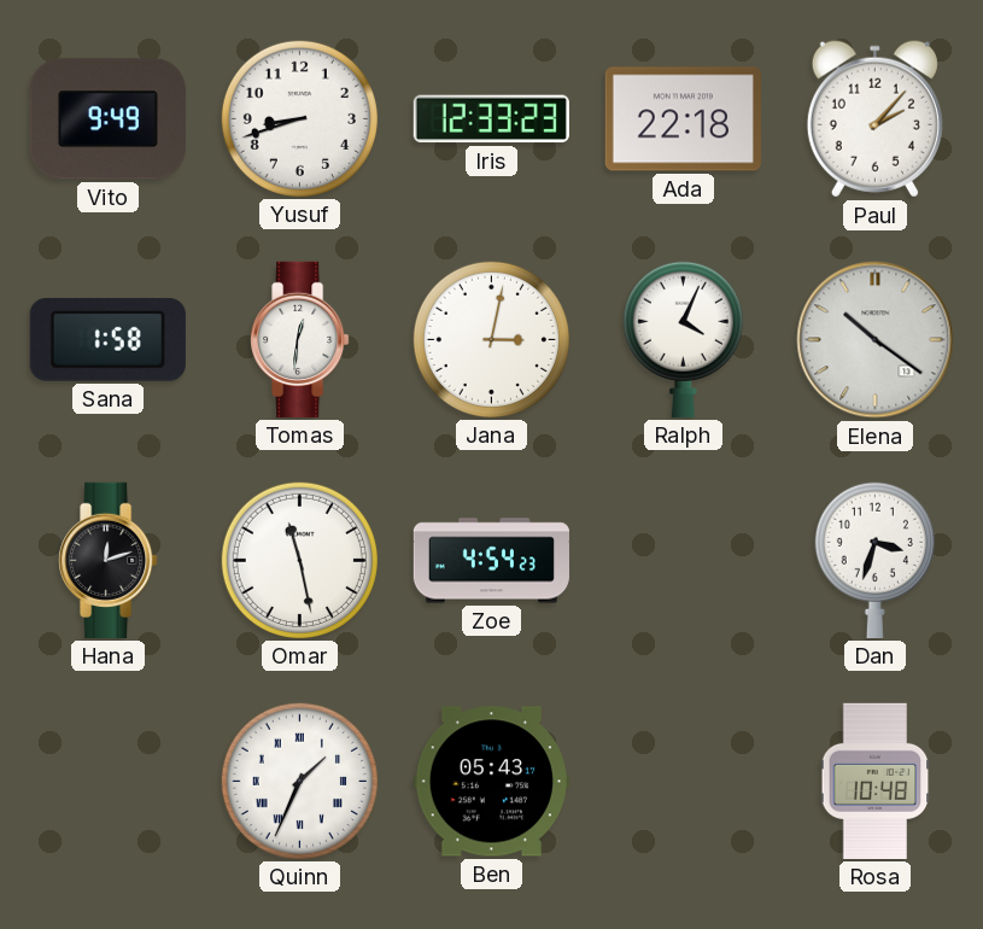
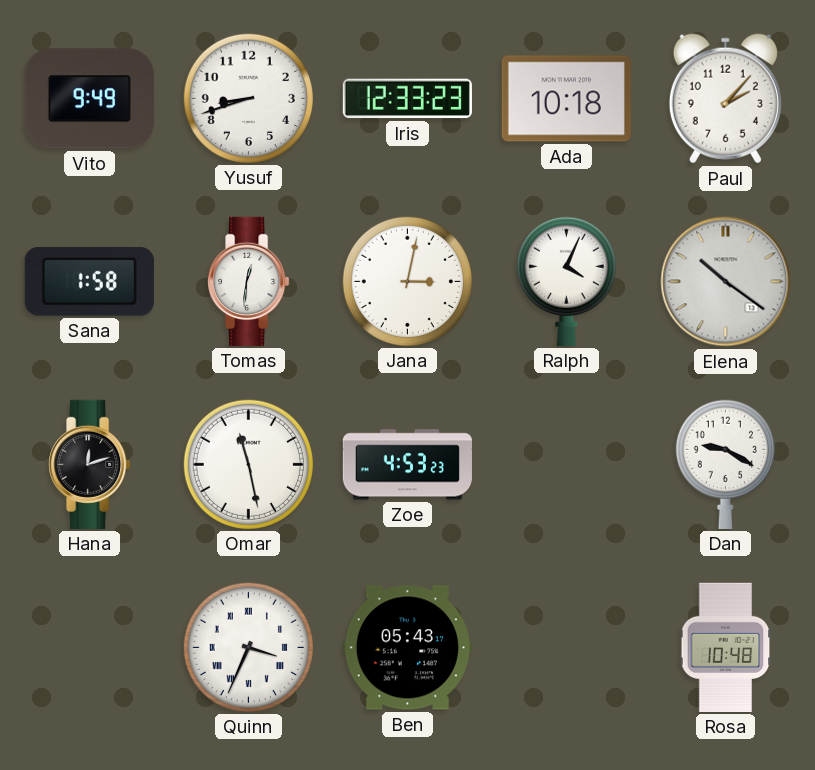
Ada: 22:18 -> 10:18
Zoe: 4:54 -> 4:53
Dan: 3:33 -> 9:20
Quinn: 1:34 -> 3:34
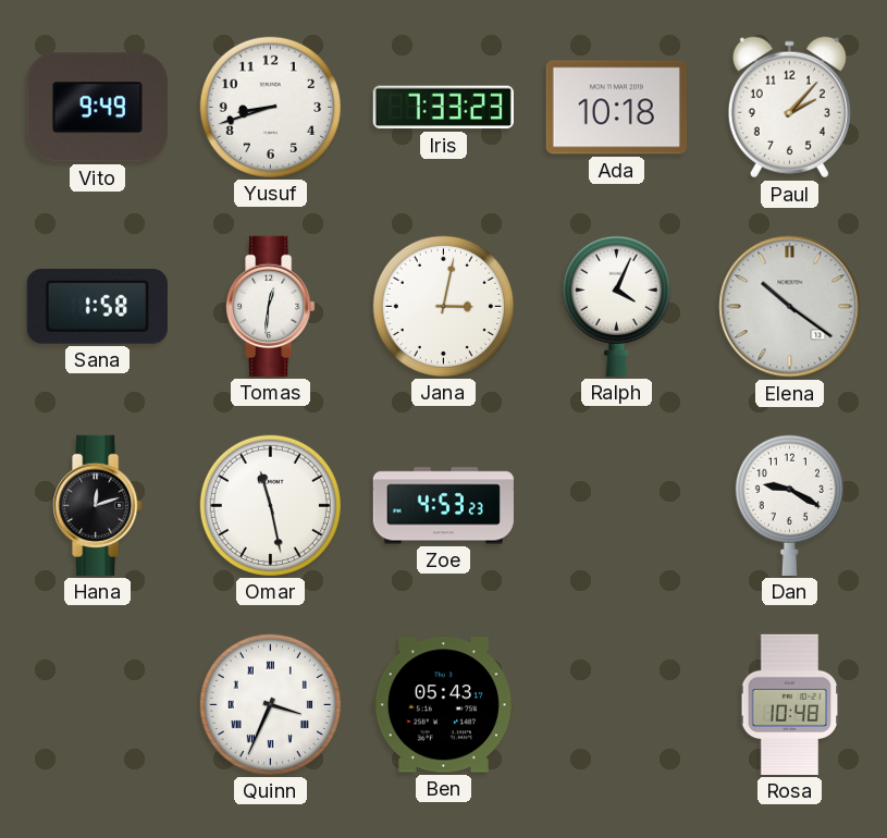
Iris: 12:33 -> 7:33
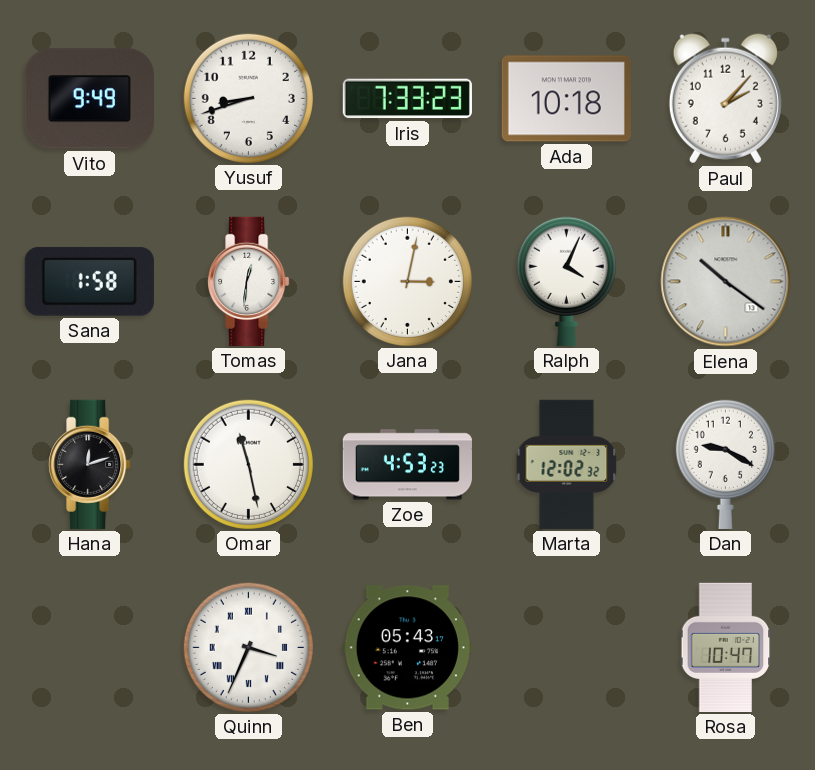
Marta: none -> 12:02
Rosa: 10:48 -> 10:47
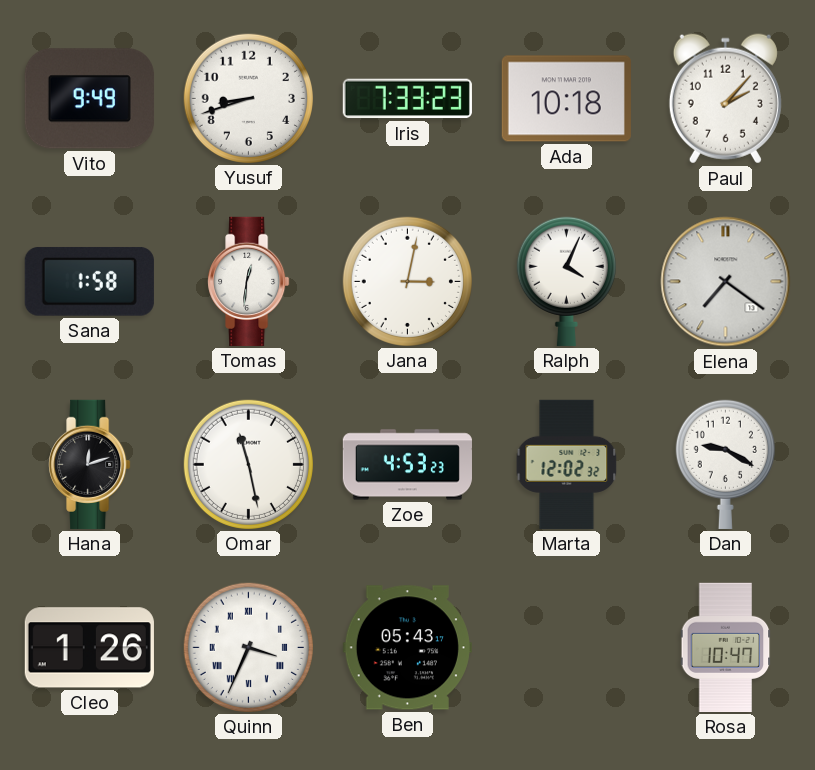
Elena: 10:21 -> 7:21
Cleo: none -> 1:26
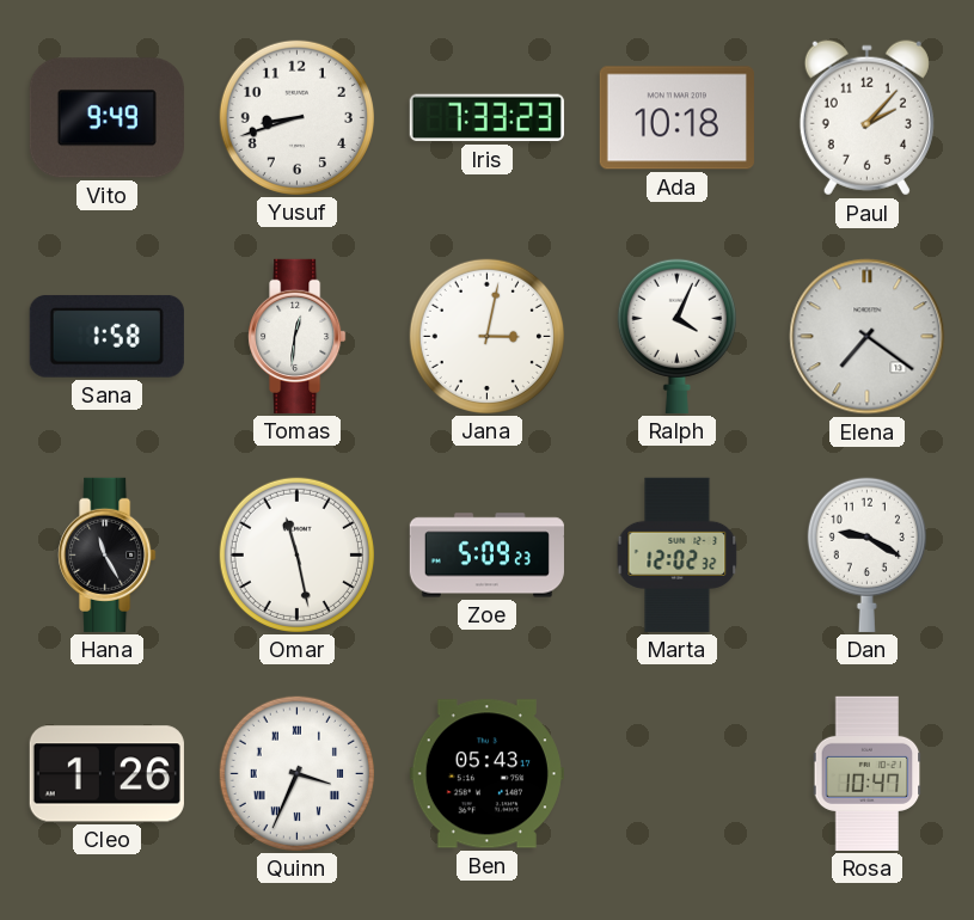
Hana: 12:12 -> 11:25
Zoe: 4:53 -> 5:09
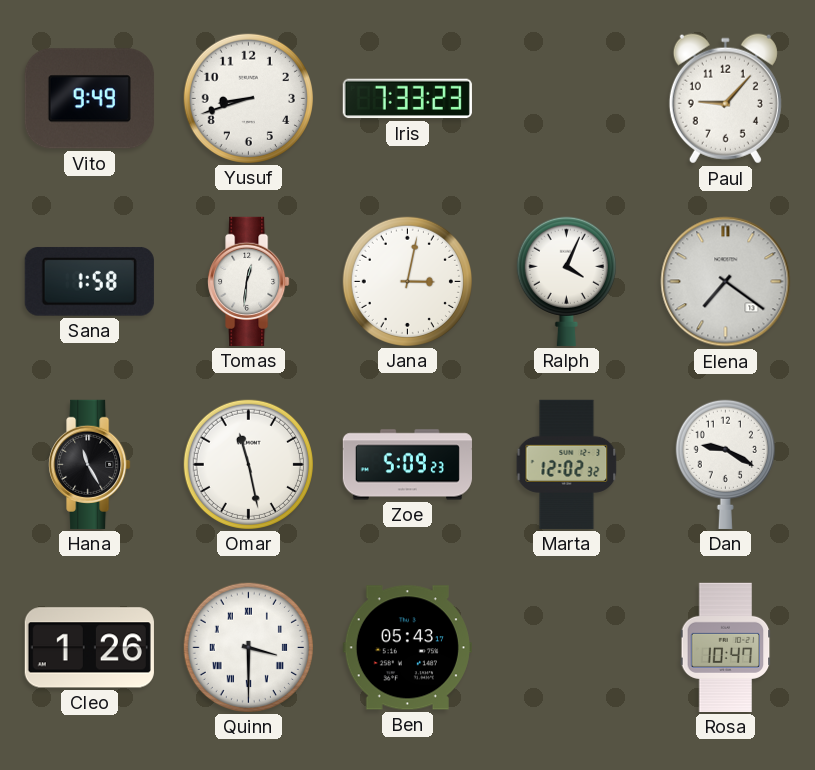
Ada: 10:18 -> none
Paul: 2:07 -> 9:07
Quinn: 3:34 -> 3:30
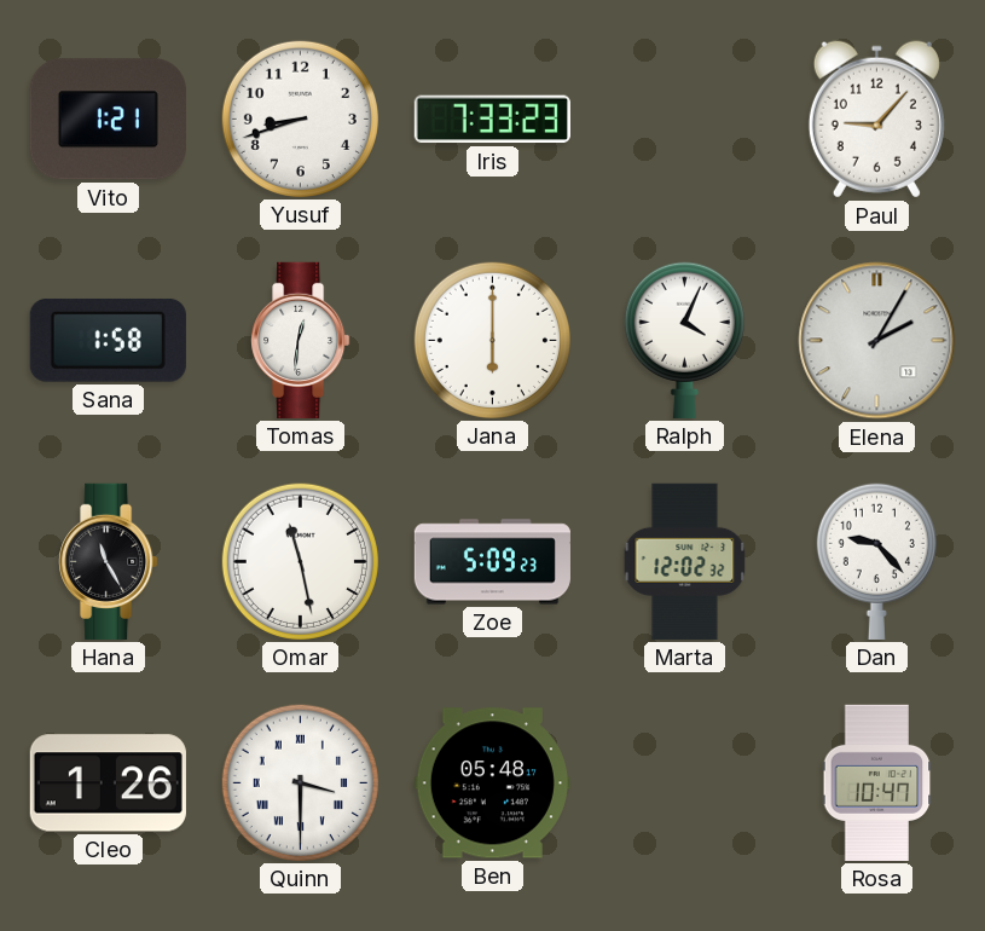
Vito: 9:49 -> 1:21
Jana: 3:02 -> 6:00
Elena: 7:21 -> 2:05
Dan: 9:20 -> 9:23
Ben: 05:43 -> 05:48
